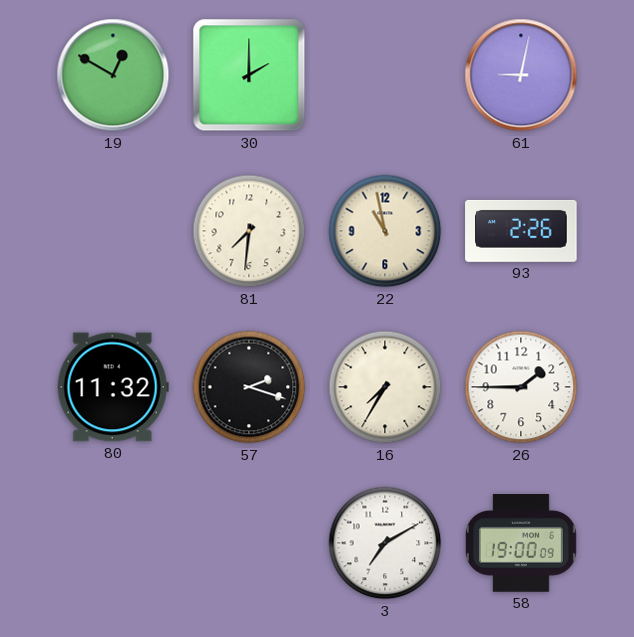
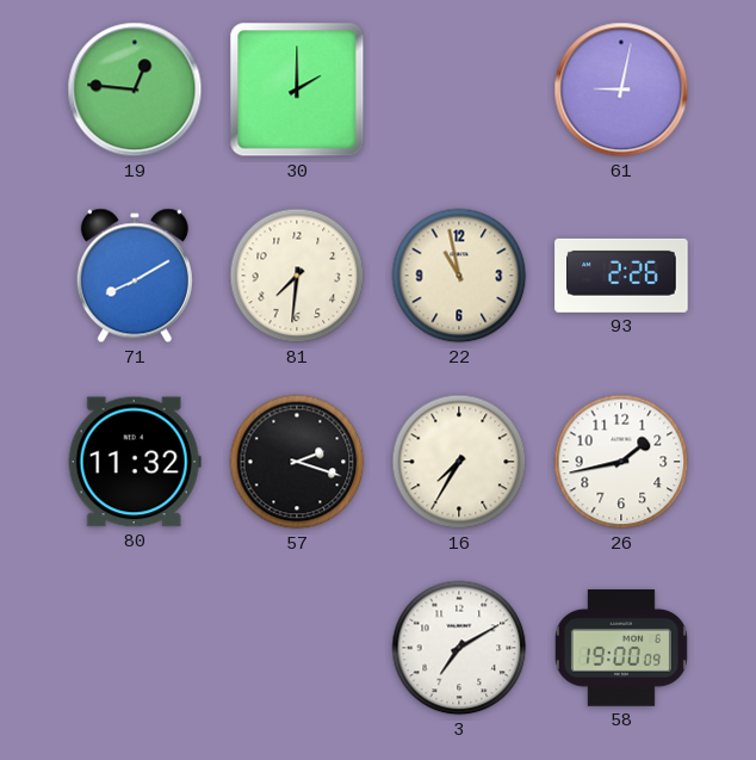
19: 12:50 -> 12:46
71: none -> 8:10
26: 1:45 -> 1:43
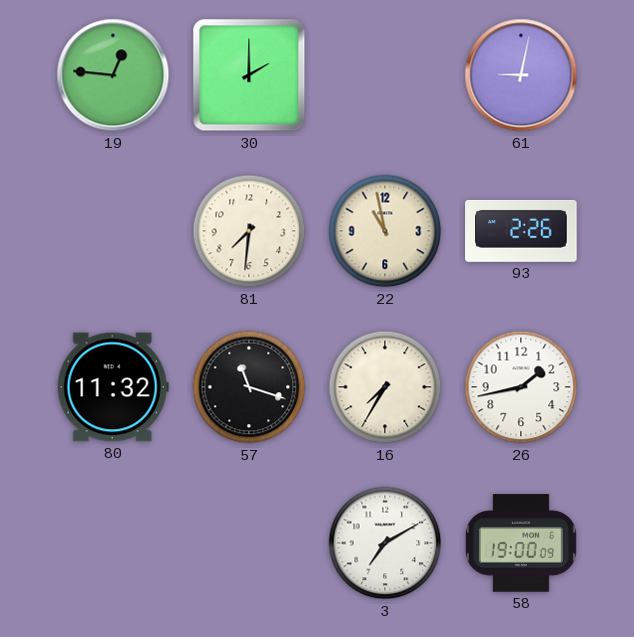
71: 8:10 -> none
57: 2:18 -> 11:18
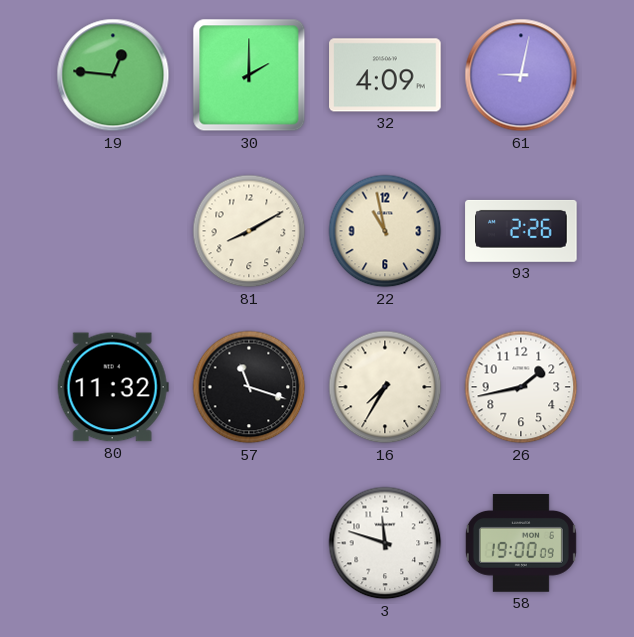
32: none -> 4:09
81: 7:31 -> 8:10
3: 7:10 -> 11:48
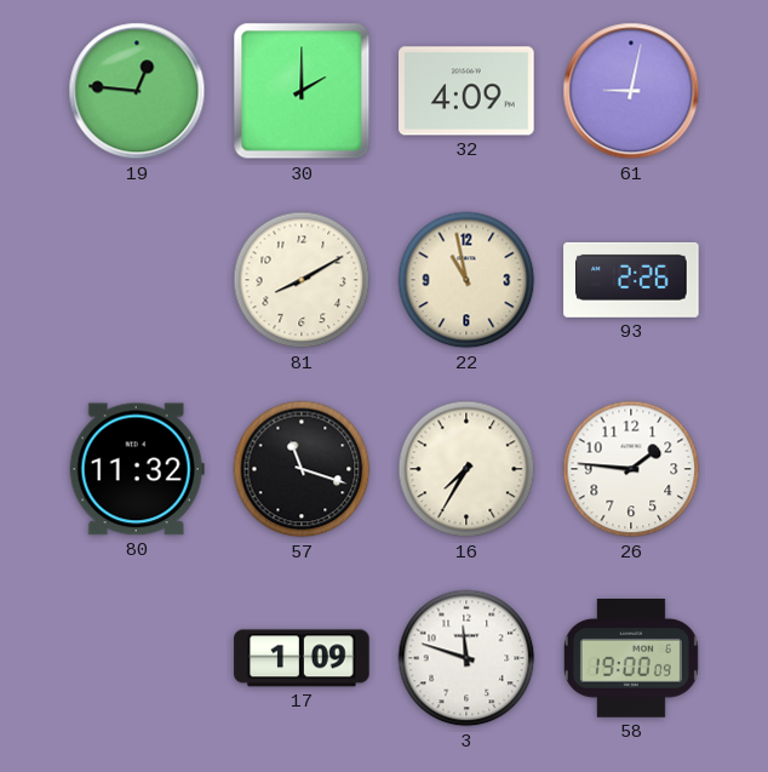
26: 1:43 -> 1:46
17: none -> 1:09
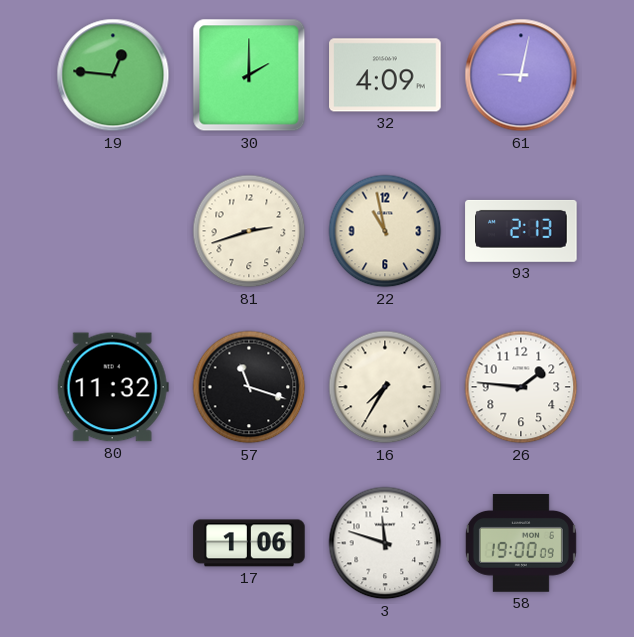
81: 8:10 -> 2:42
93: 2:26 -> 2:13
17: 1:09 -> 1:06
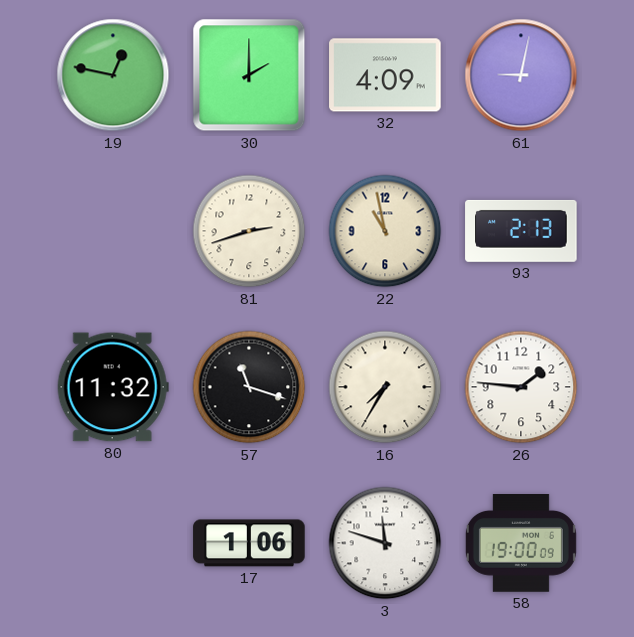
19: 12:46 -> 12:47
